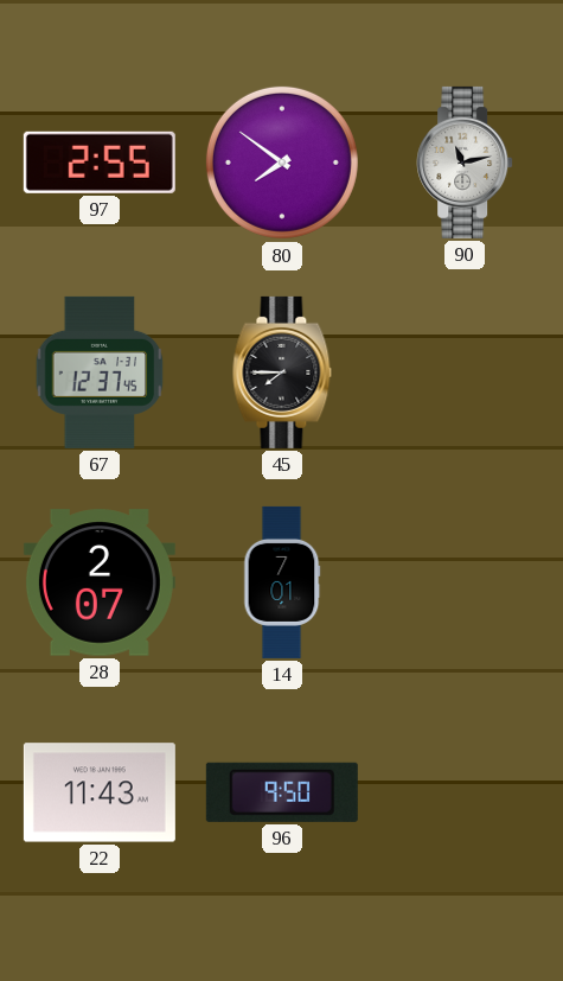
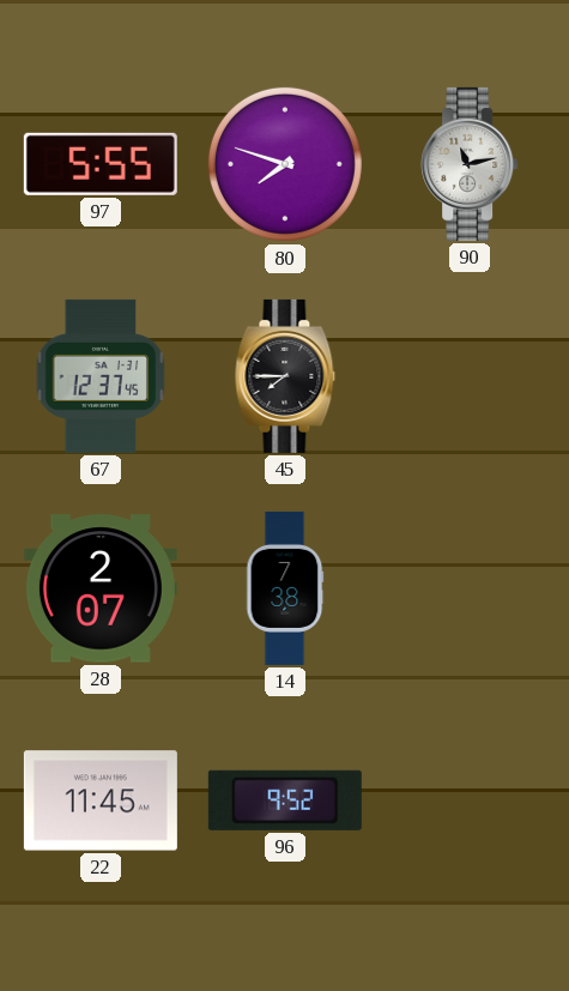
97: 2:55 -> 5:55
80: 7:51 -> 7:48
14: 7:01 -> 7:38
22: 11:43 -> 11:45
96: 9:50 -> 9:52
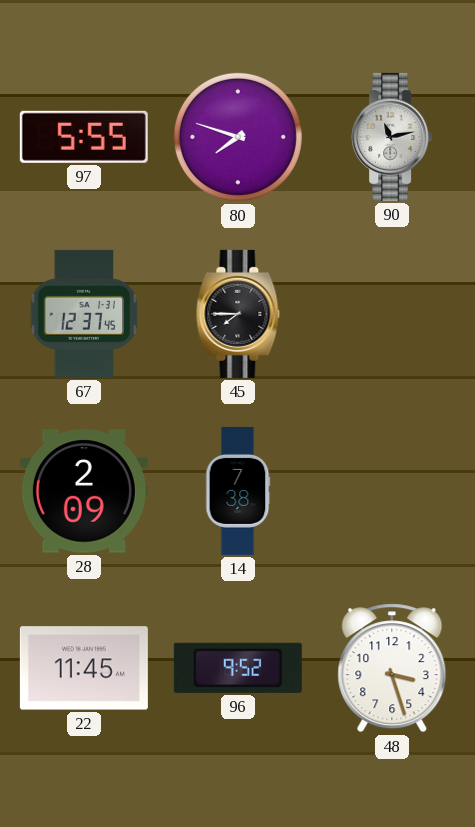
28: 2:07 -> 2:09
48: none -> 3:27
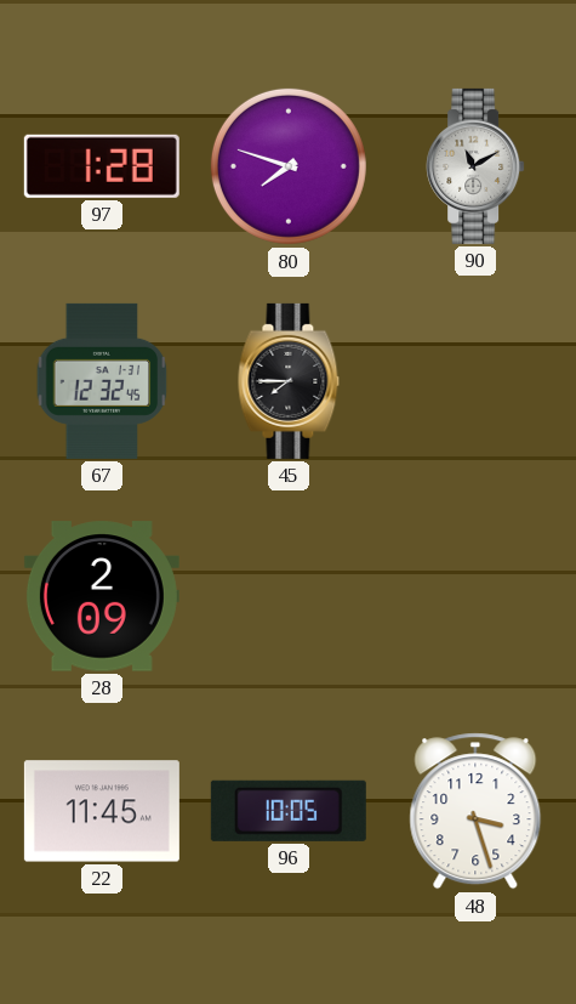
97: 5:55 -> 1:28
90: 11:13 -> 11:10
67: 12:37 -> 12:32
14: 7:38 -> none
96: 9:52 -> 10:05
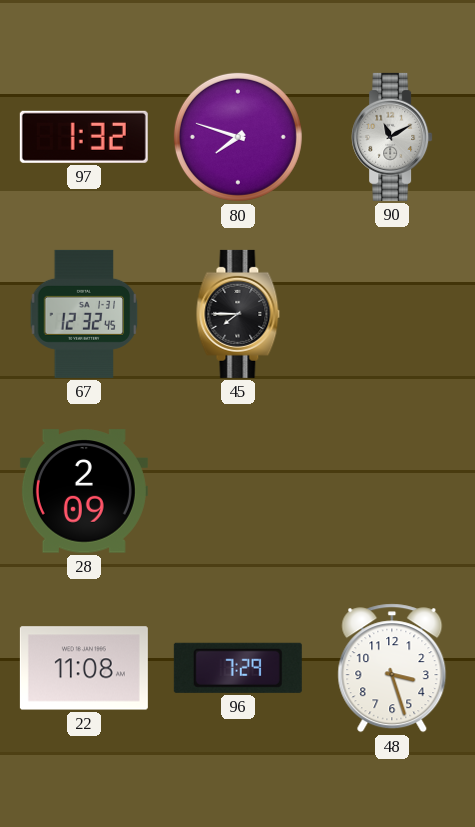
97: 1:28 -> 1:32
22: 11:45 -> 11:08
96: 10:05 -> 7:29
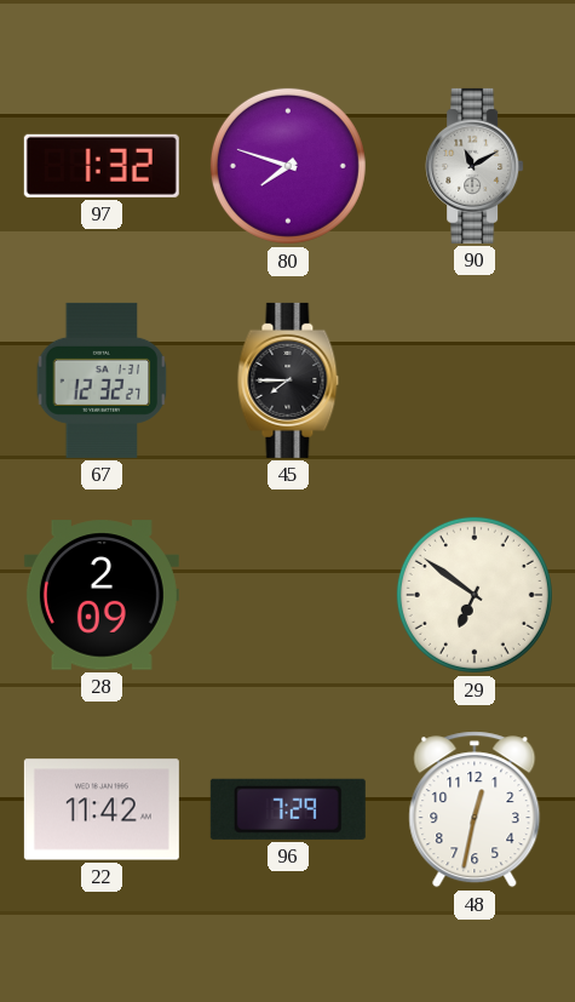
67: 12:32:45 -> 12:32:27
29: none -> 6:51
22: 11:08 -> 11:42
48: 3:27 -> 12:32
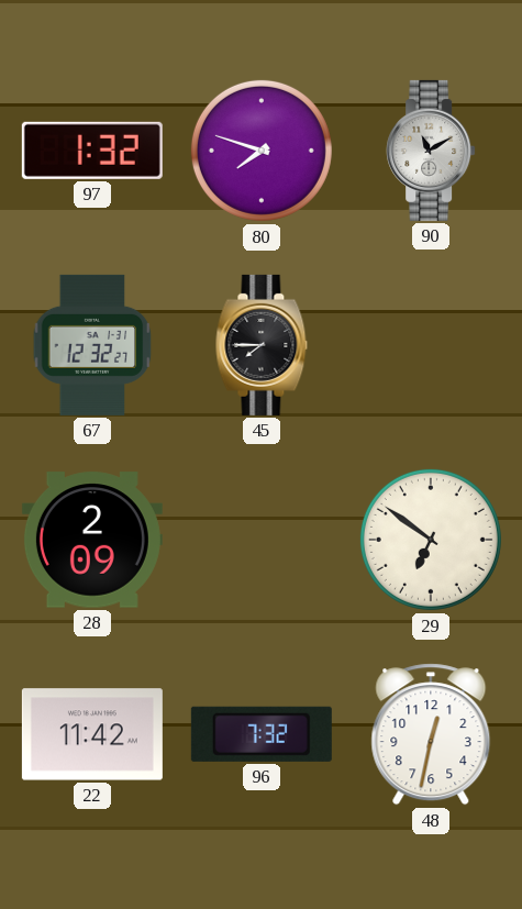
96: 7:29 -> 7:32
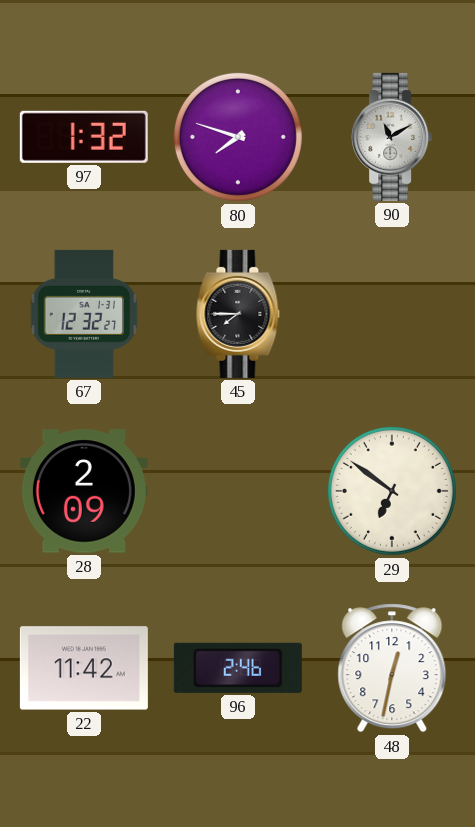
96: 7:32 -> 2:46
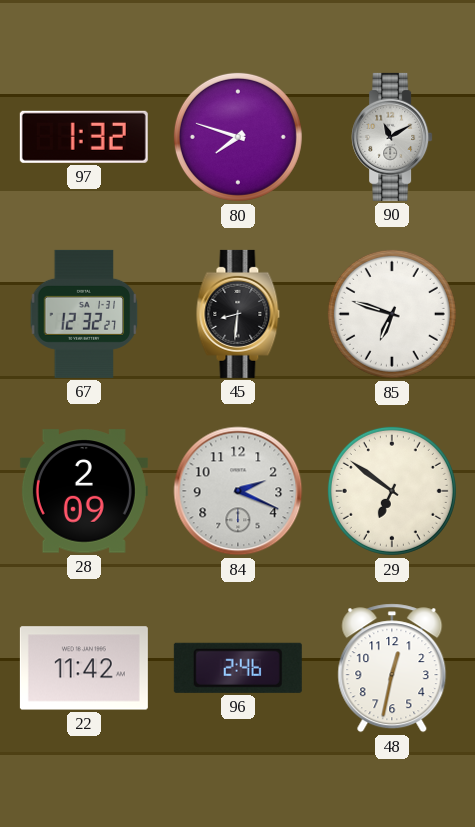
45: 7:45 -> 8:31
85: none -> 6:48
84: none -> 2:19
